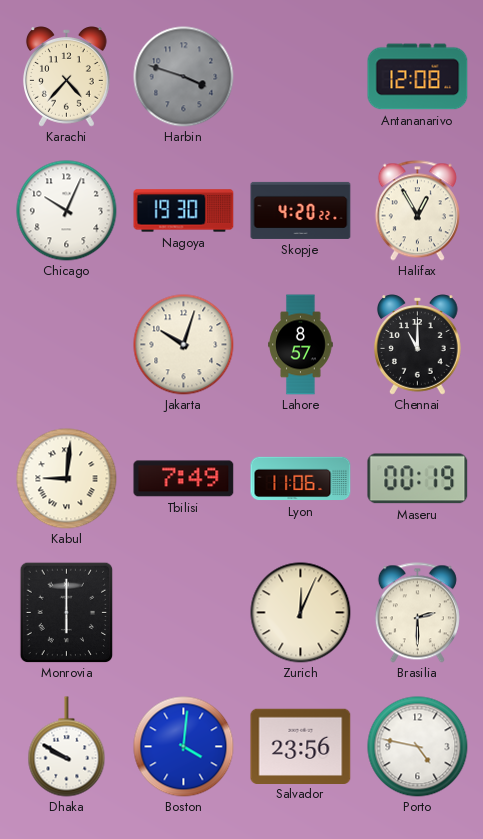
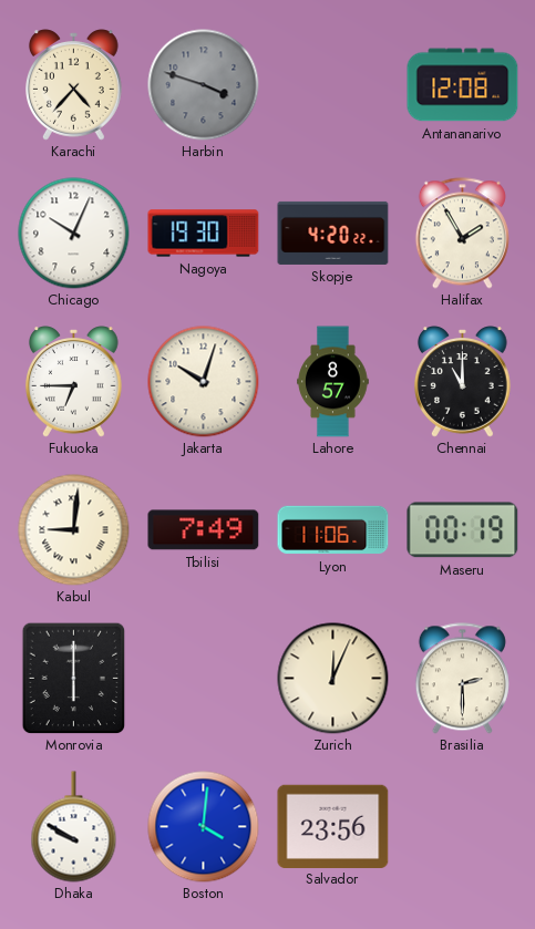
Halifax: 12:55 -> 1:55
Fukuoka: none -> 6:45
Porto: 4:47 -> none
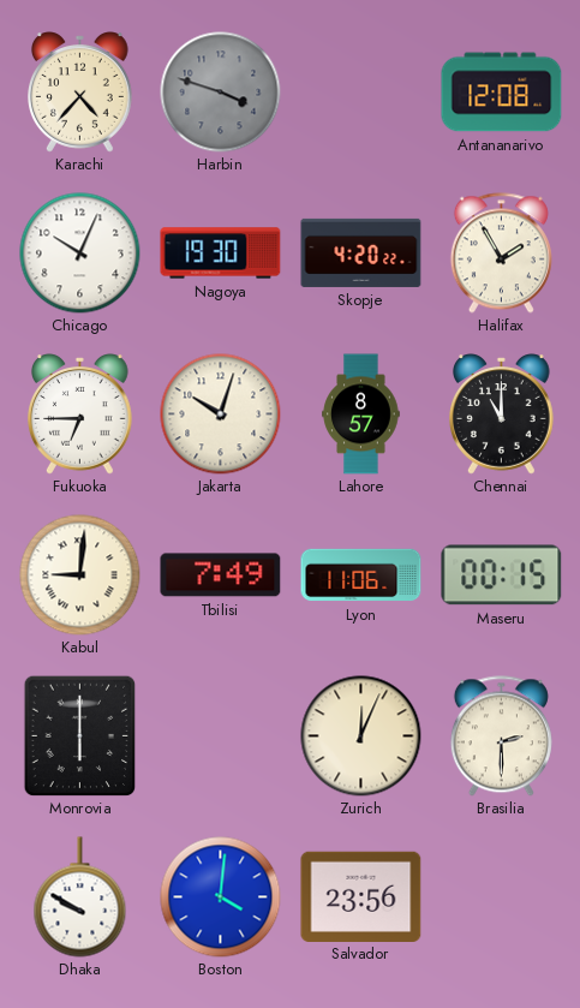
Maseru: 00:19 -> 00:15
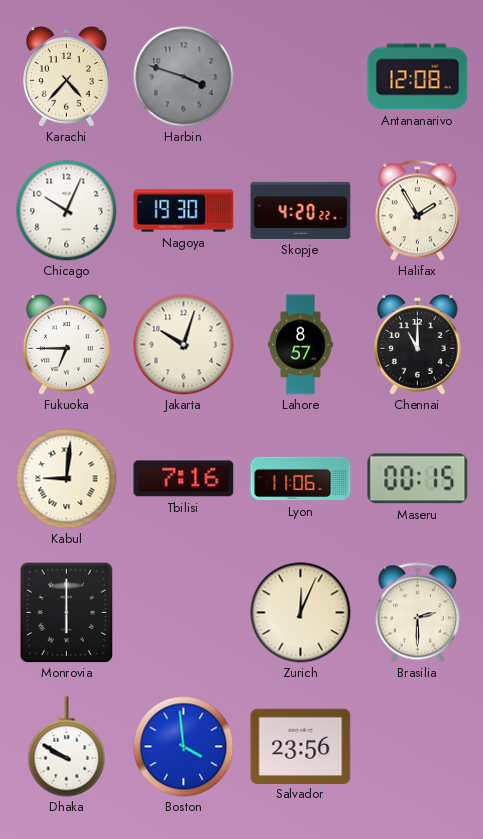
Tbilisi: 7:49 -> 7:16
Boston: 4:01 -> 3:59
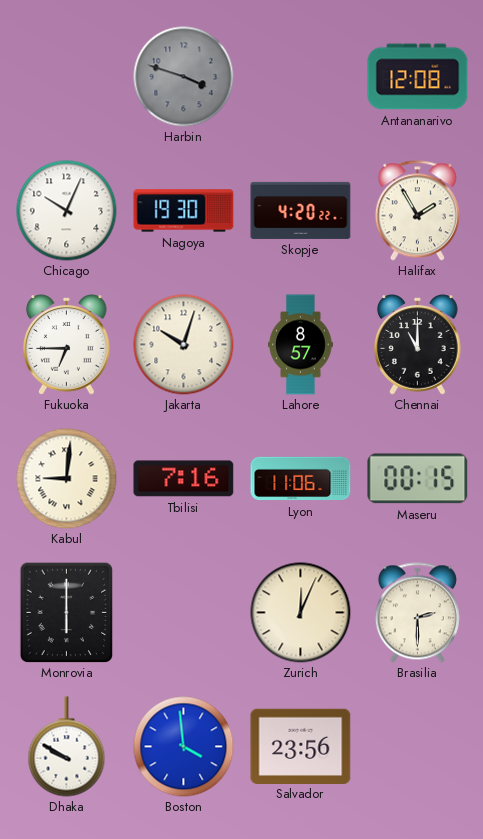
Karachi: 4:37 -> none
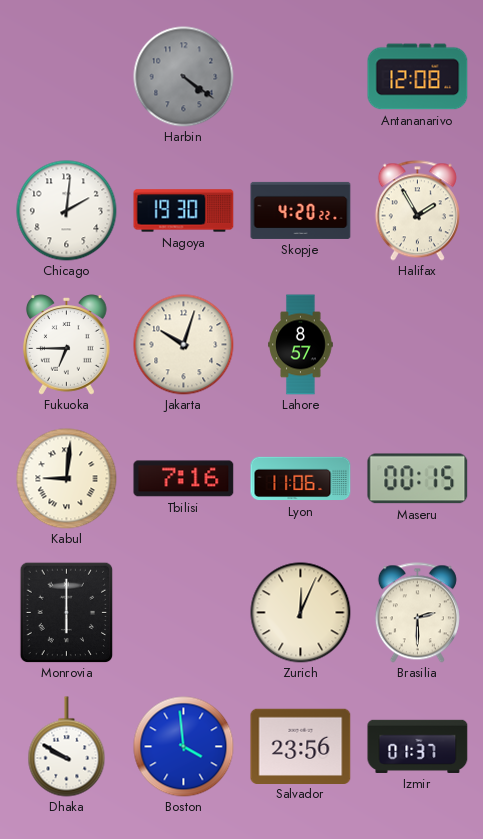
Harbin: 3:48 -> 4:21
Chicago: 10:04 -> 2:01
Chennai: 11:00 -> none
Izmir: none -> 01:37
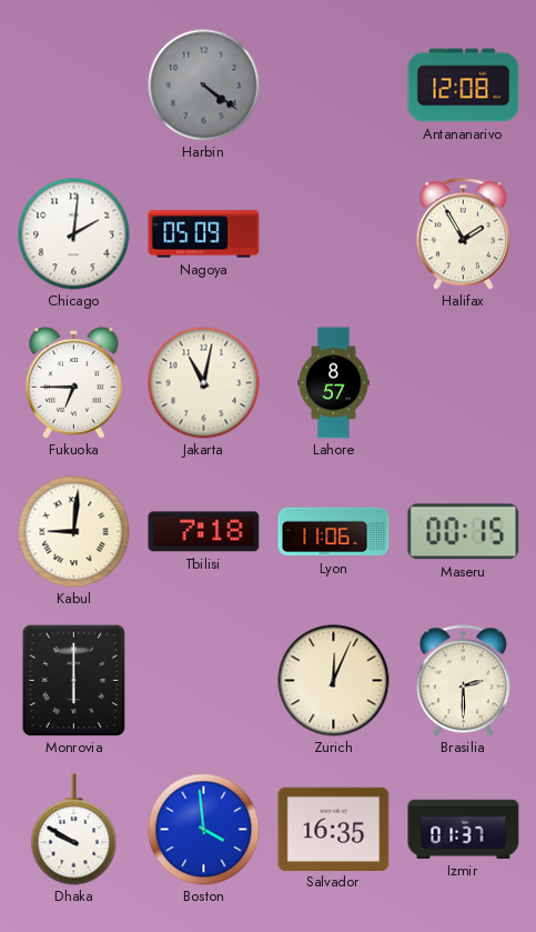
Nagoya: 19:30 -> 05:09
Skopje: 4:20 -> none
Jakarta: 10:03 -> 11:02
Tbilisi: 7:16 -> 7:18
Salvador: 23:56 -> 16:35
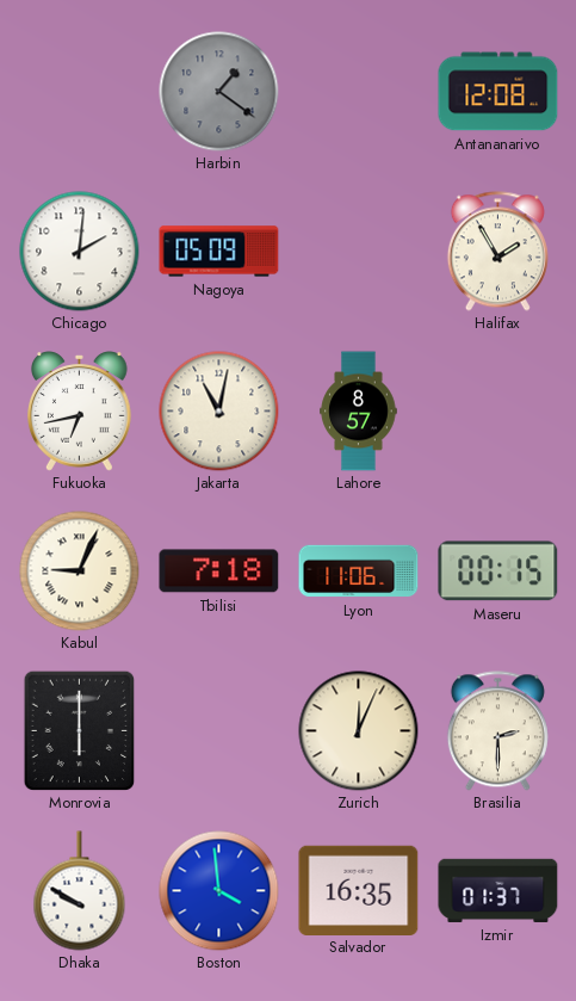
Harbin: 4:21 -> 1:21
Fukuoka: 6:45 -> 6:43
Kabul: 9:01 -> 9:04
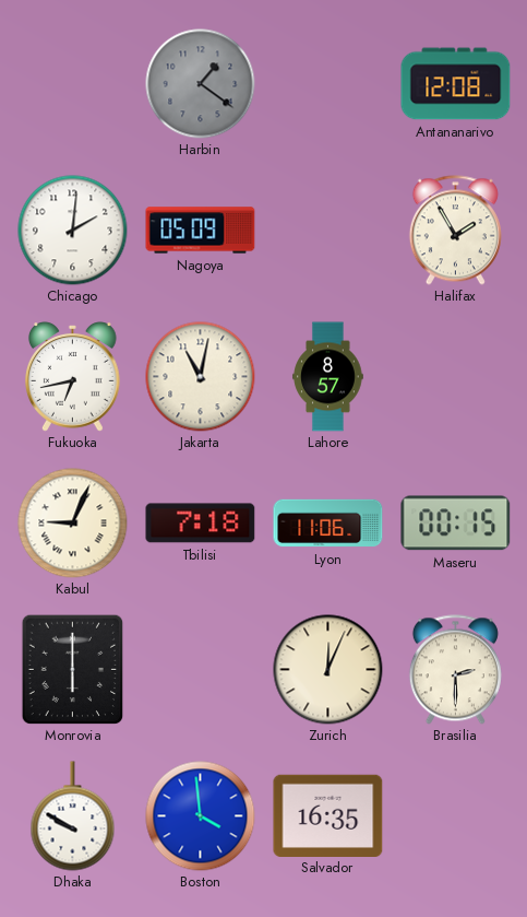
Izmir: 01:37 -> none
